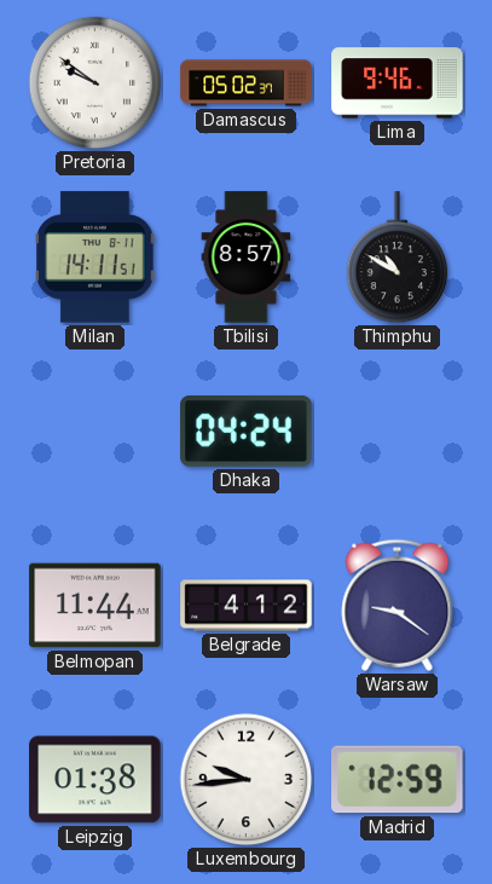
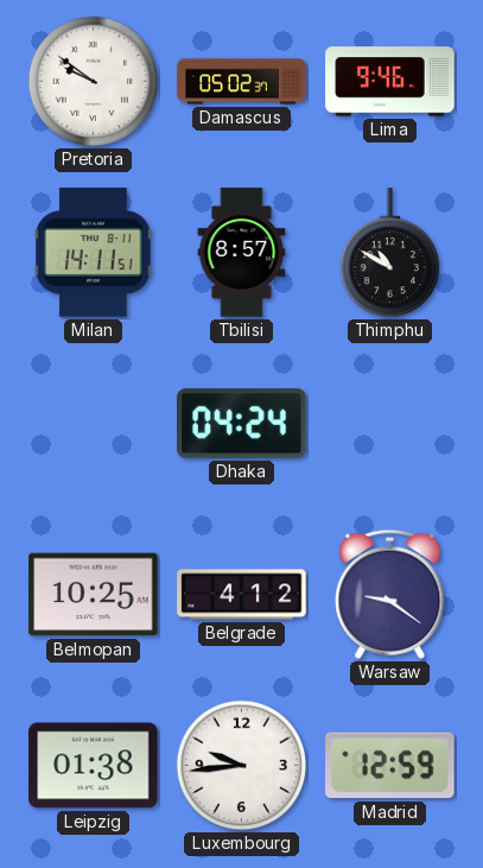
Belmopan: 11:44 -> 10:25
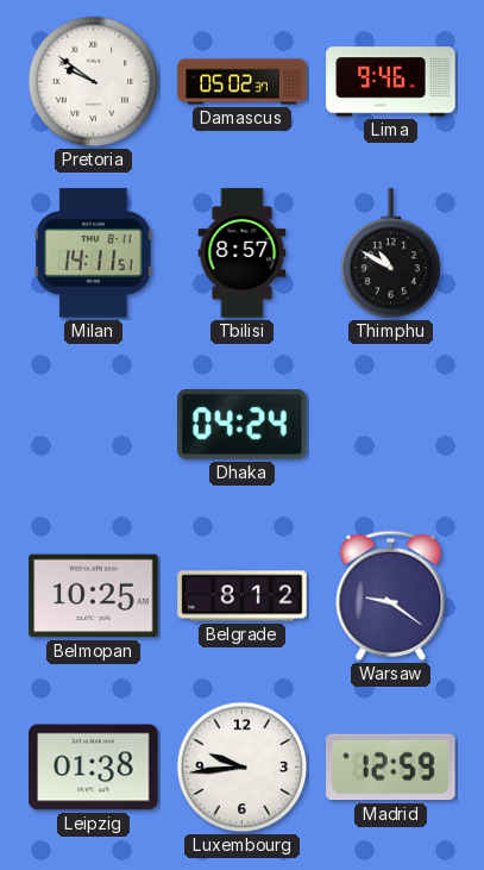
Belgrade: 4:12 -> 8:12
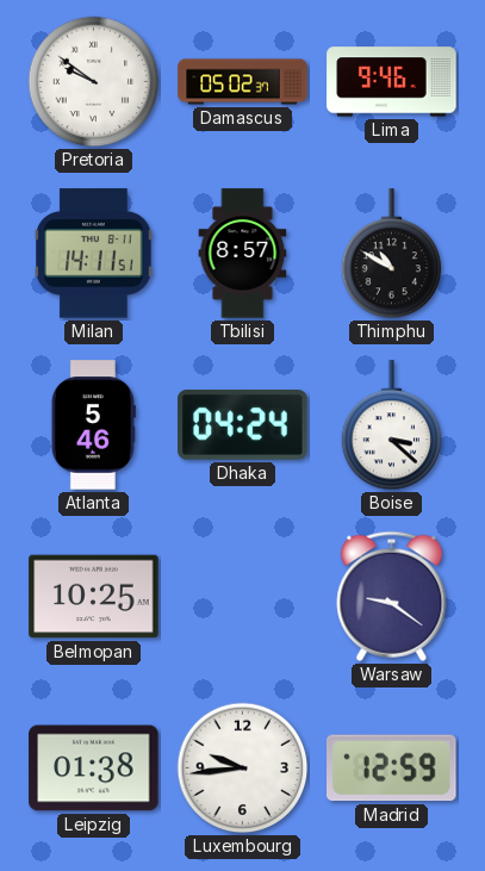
Atlanta: none -> 5:46
Boise: none -> 3:22
Belgrade: 8:12 -> none
